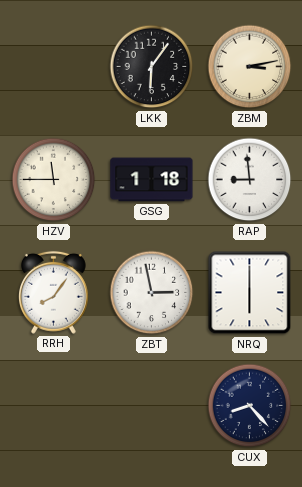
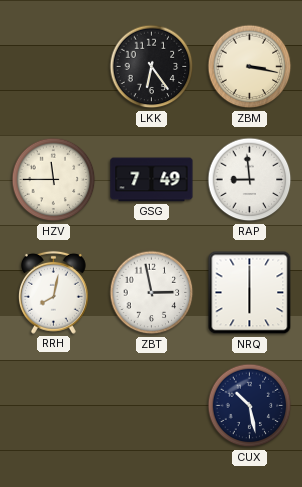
LKK: 6:06 -> 6:24
ZBM: 3:13 -> 3:17
GSG: 1:18 -> 7:49
RRH: 8:06 -> 8:02
CUX: 8:23 -> 10:28
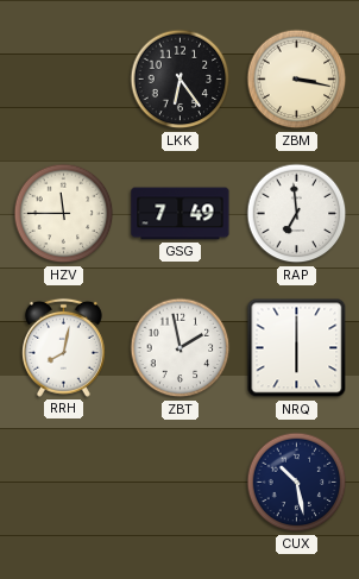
RAP: 8:59 -> 6:59
ZBT: 2:58 -> 1:58
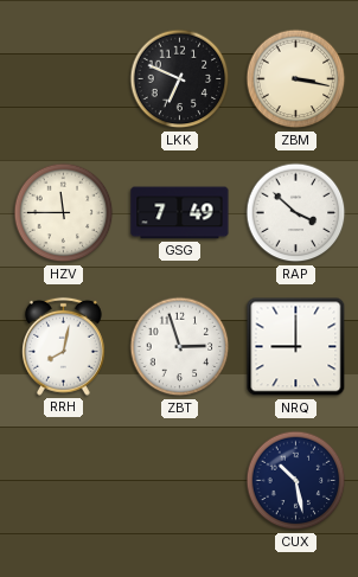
LKK: 6:24 -> 6:49
RAP: 6:59 -> 3:52
ZBT: 1:58 -> 2:57
NRQ: 6:00 -> 9:00
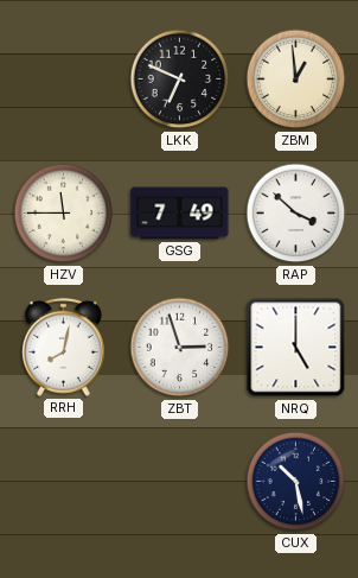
ZBM: 3:17 -> 12:59
NRQ: 9:00 -> 5:00
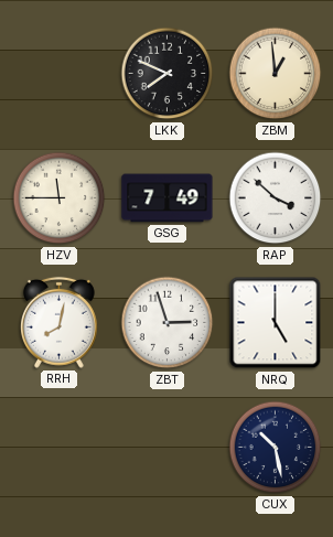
LKK: 6:49 -> 7:49
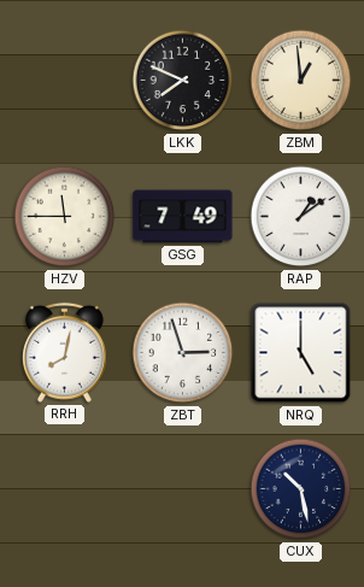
RAP: 3:52 -> 1:09
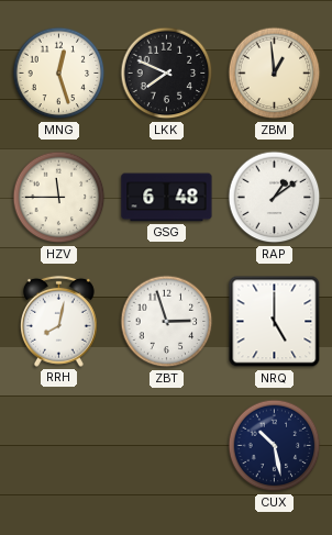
MNG: none -> 12:27
GSG: 7:49 -> 6:48
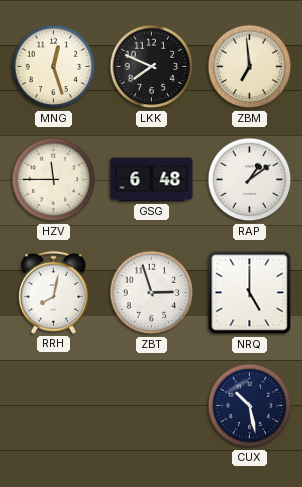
ZBM: 12:59 -> 6:59
